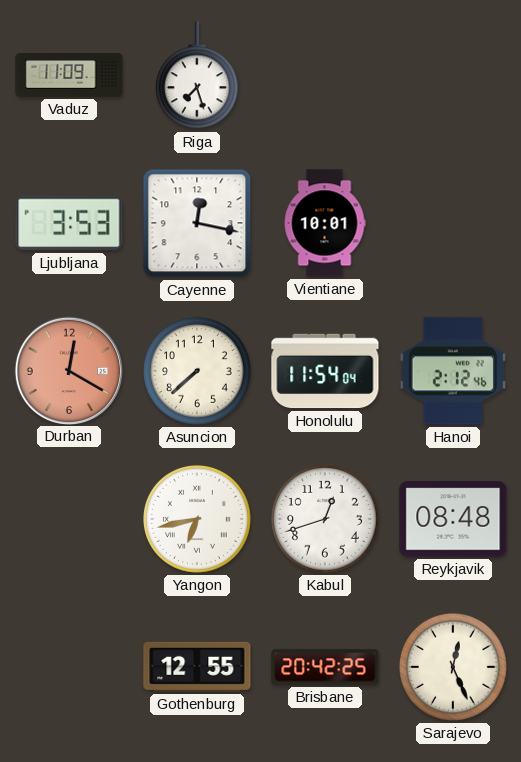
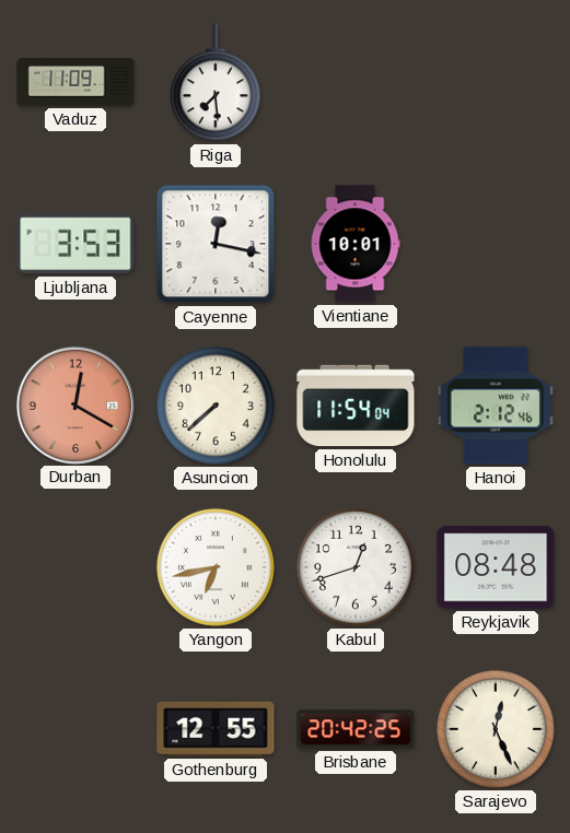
Riga: 7:27 -> 7:29
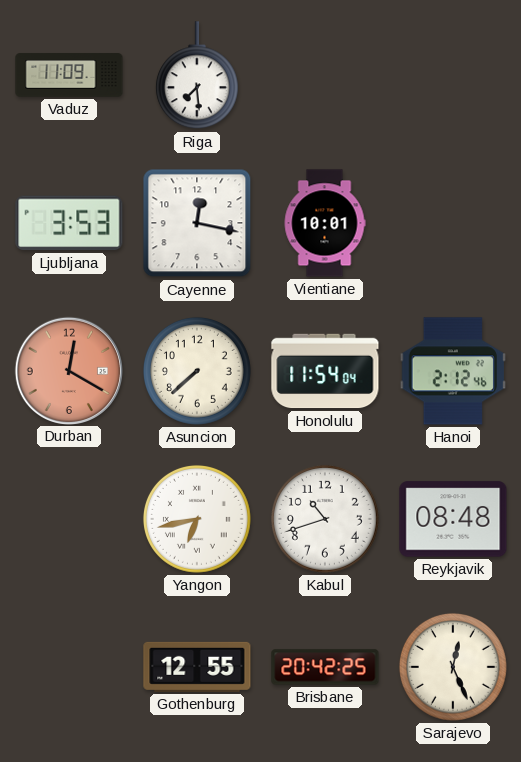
Kabul: 12:42 -> 10:42
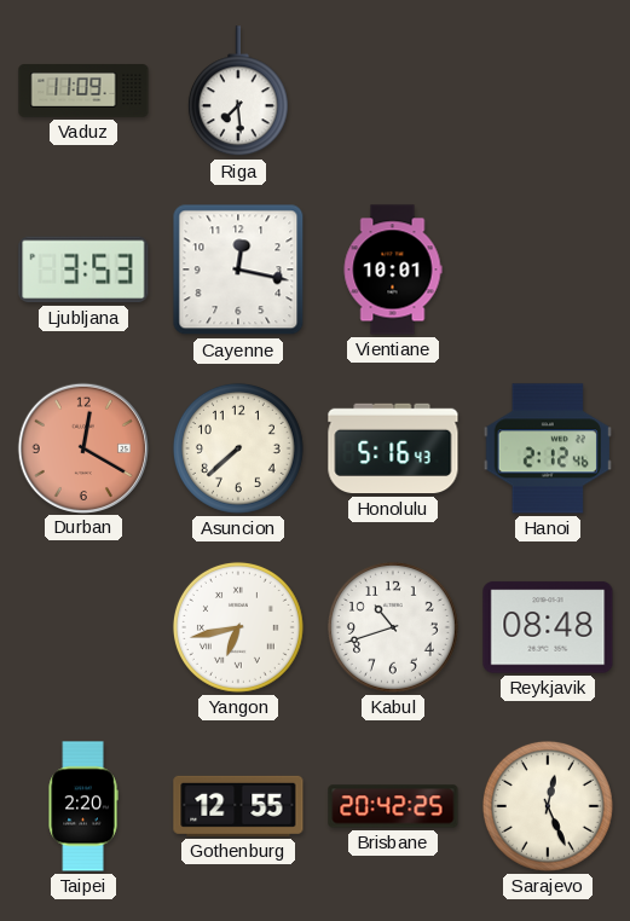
Honolulu: 11:54 -> 5:16
Taipei: none -> 2:20
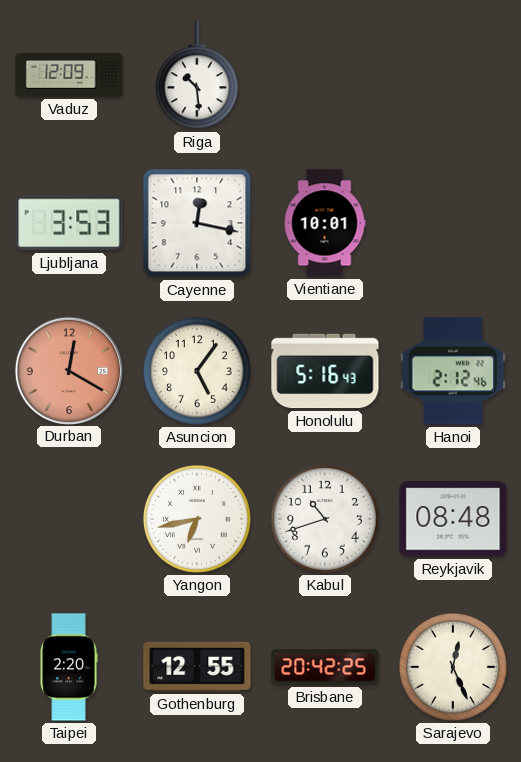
Vaduz: 11:09 -> 12:09
Riga: 7:29 -> 10:29
Asuncion: 7:38 -> 5:06
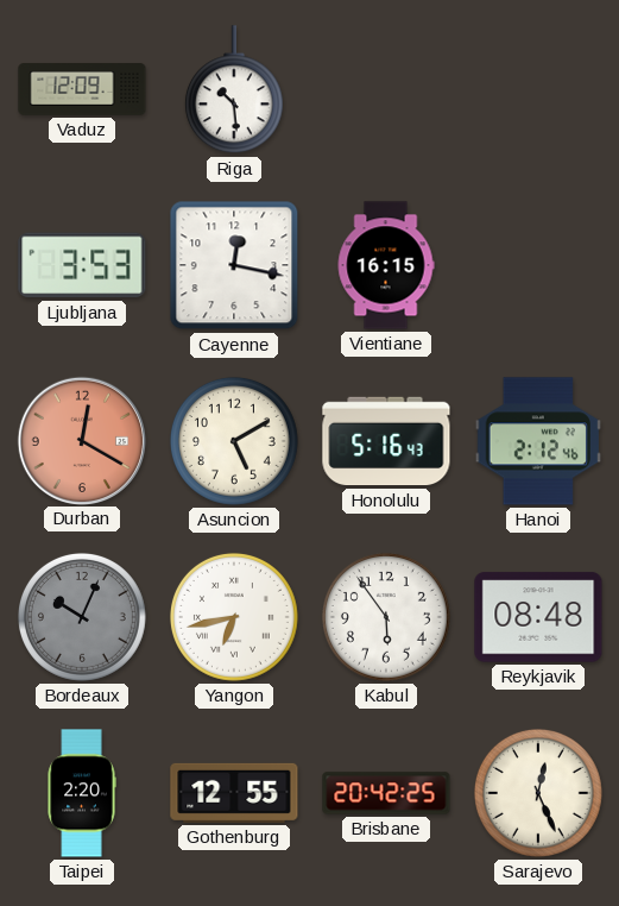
Vientiane: 10:01 -> 16:15
Asuncion: 5:06 -> 5:10
Bordeaux: none -> 10:04
Kabul: 10:42 -> 5:54
